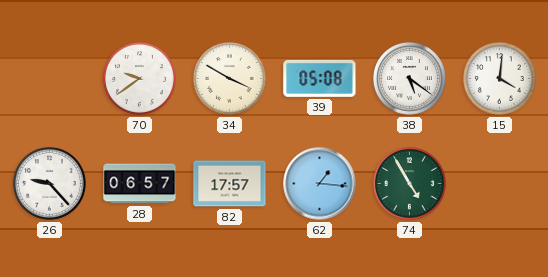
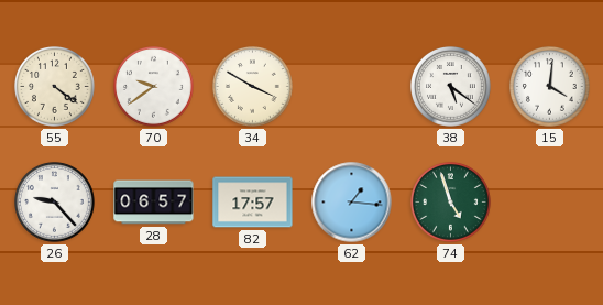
55: none -> 4:21
39: 05:08 -> none
74: 4:55 -> 4:57
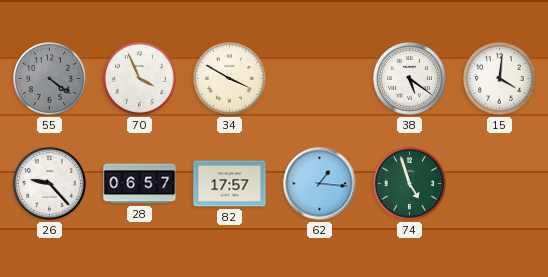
55 dial: cream -> grey
70: 9:39 -> 3:56
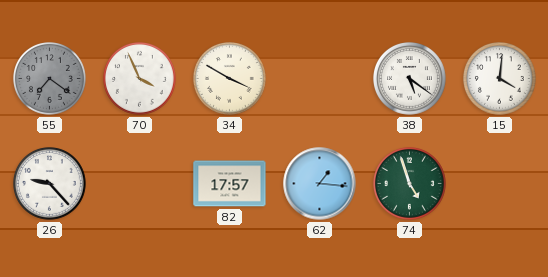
55: 4:21 -> 7:21
28: 06:57 -> none
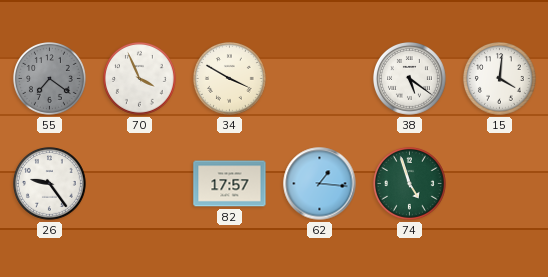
26: 9:23 -> 9:24
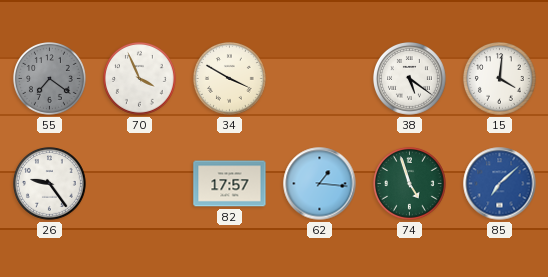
85: none -> 7:08
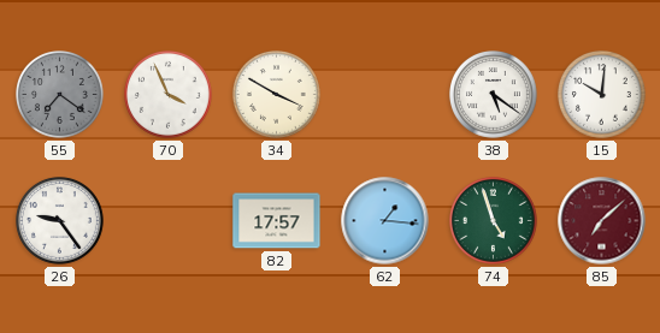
15: 4:01 -> 10:01
85 dial: blue -> burgundy
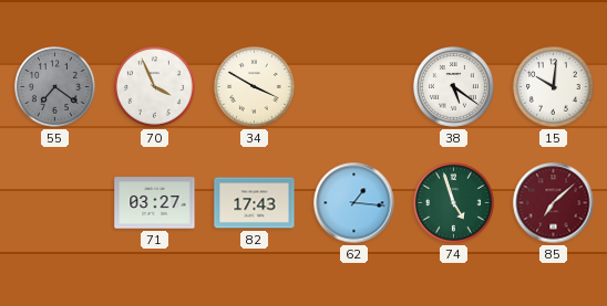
26: 9:24 -> none
71: none -> 03:27
82: 17:57 -> 17:43
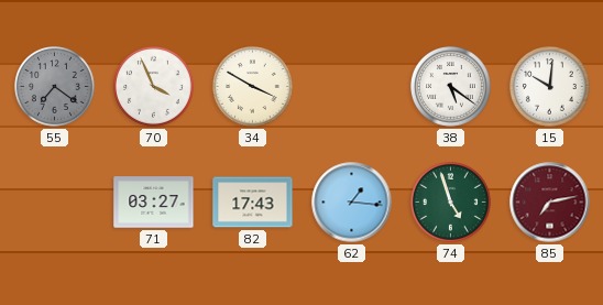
85: 7:08 -> 7:13
